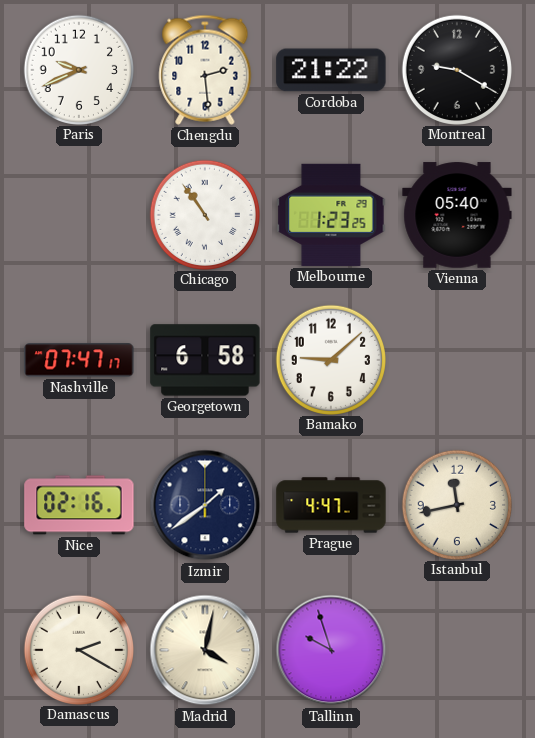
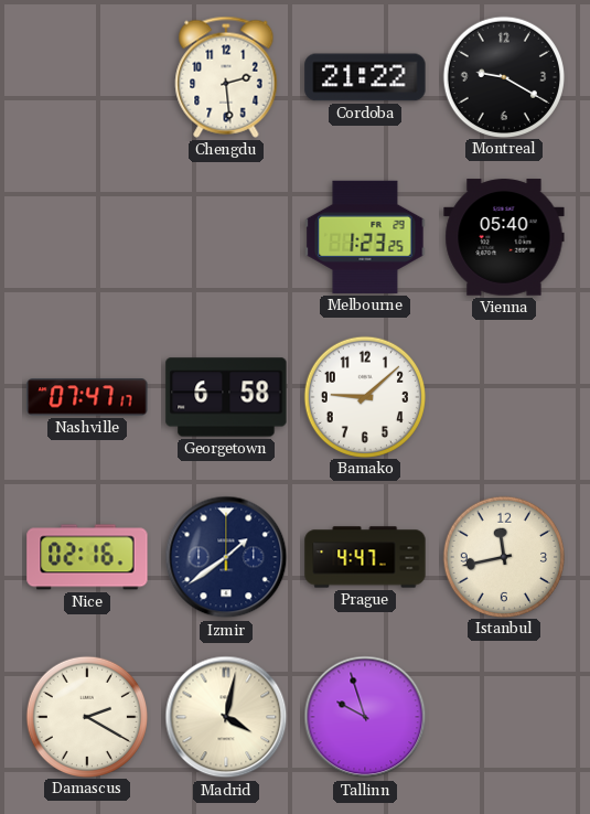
Paris: 9:41 -> none
Chicago: 10:54 -> none
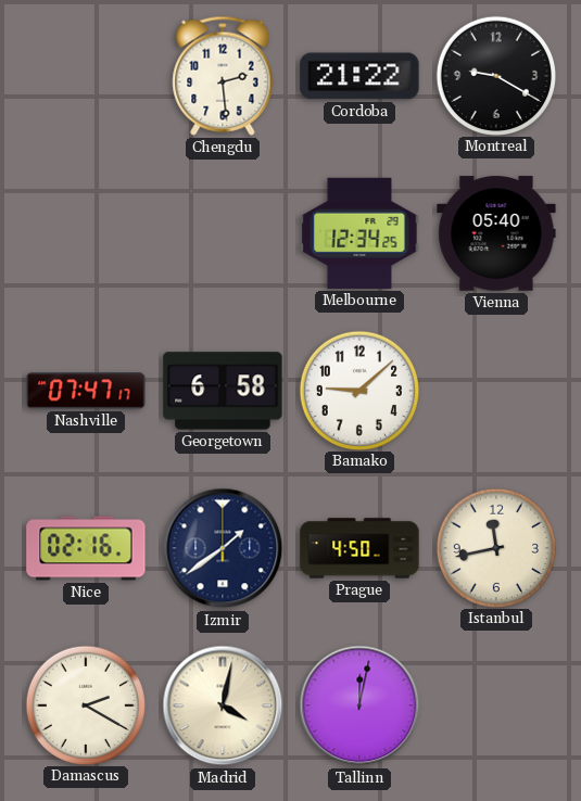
Melbourne: 1:23 -> 12:34
Prague: 4:47 -> 4:50
Tallinn: 9:57 -> 12:02
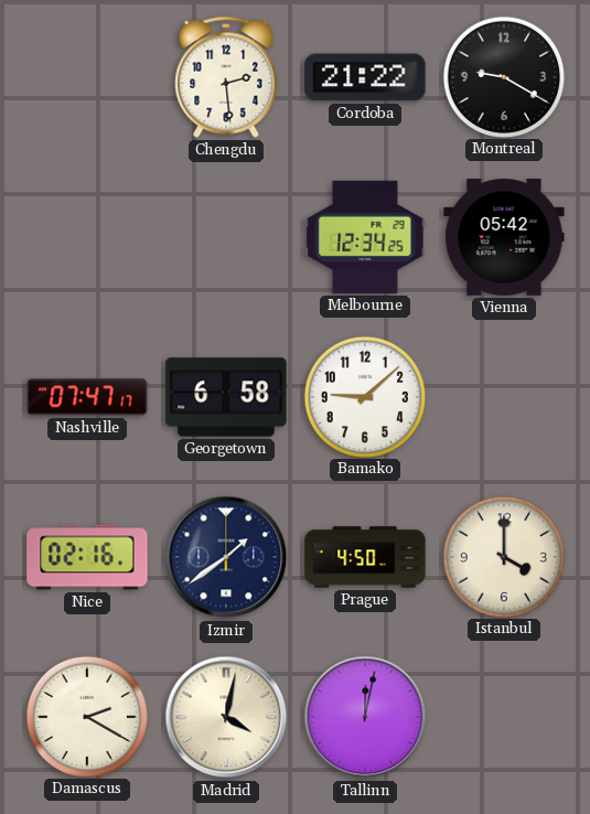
Vienna: 05:40 -> 05:42
Istanbul: 11:43 -> 4:00
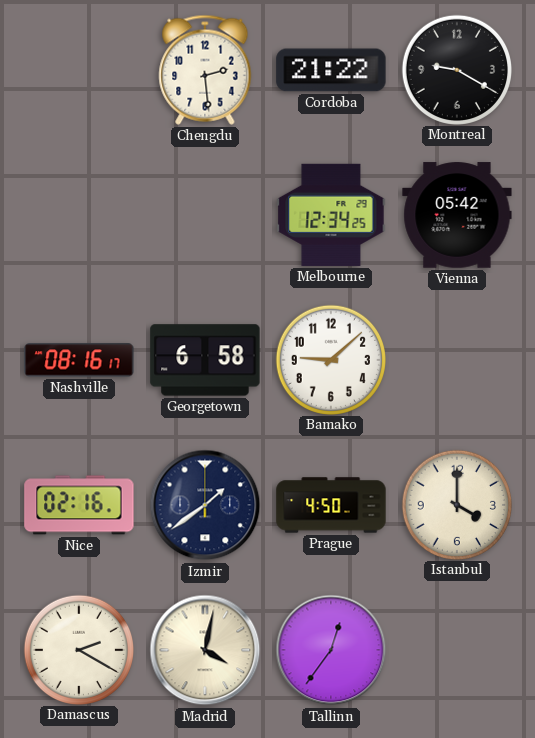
Nashville: 07:47 -> 08:16
Tallinn: 12:02 -> 12:36
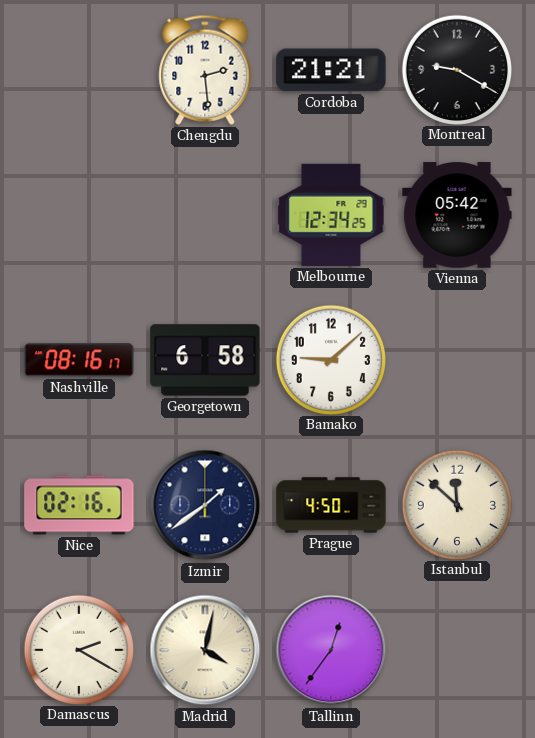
Cordoba: 21:22 -> 21:21
Istanbul: 4:00 -> 11:52
